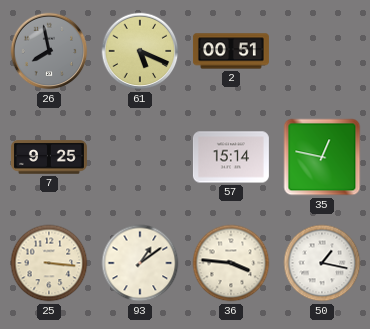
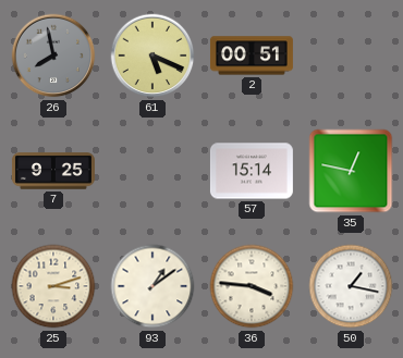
25: 3:16 -> 3:12
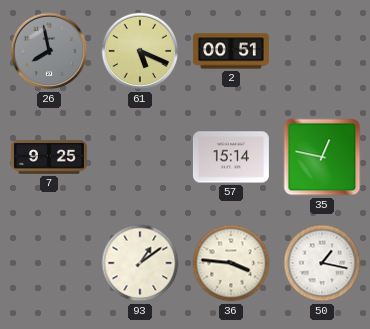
25: 3:12 -> none
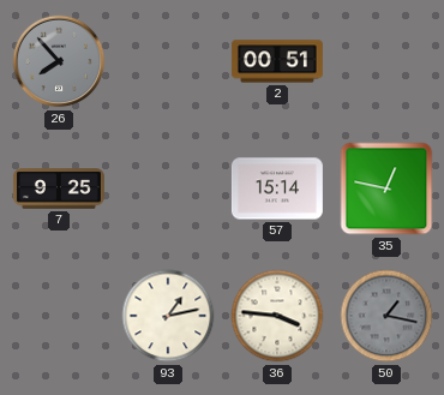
26: 7:58 -> 7:53
61: 5:19 -> none
93: 1:09 -> 1:13
50 dial: white -> grey
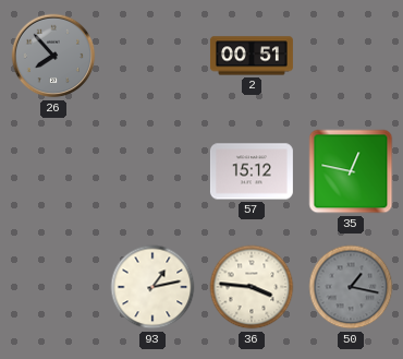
7: 9:25 -> none
57: 15:14 -> 15:12
